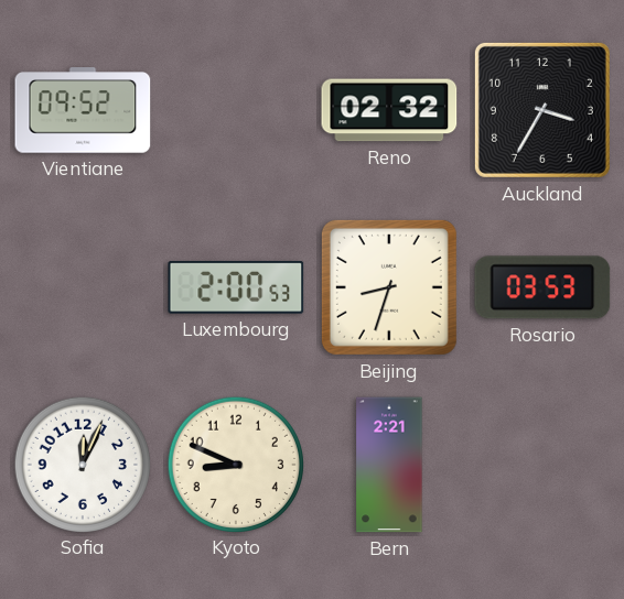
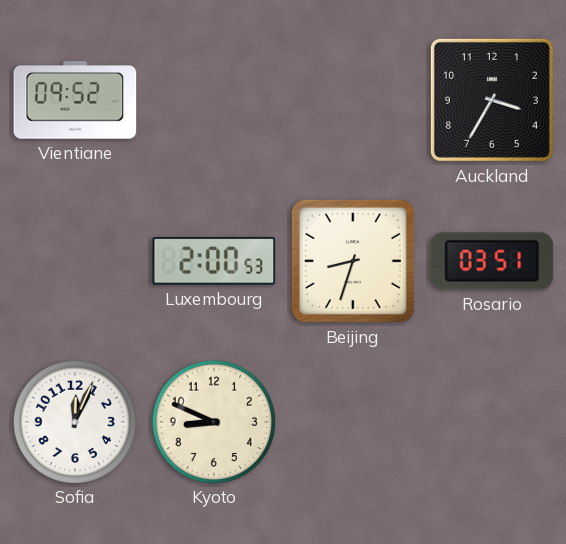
Reno: 02:32 -> none
Rosario: 03:53 -> 03:51
Bern: 2:21 -> none
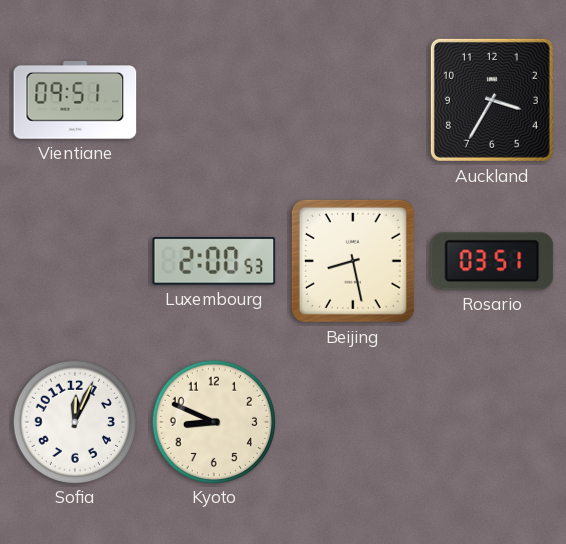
Vientiane: 09:52 -> 09:51
Beijing: 8:33 -> 8:28
